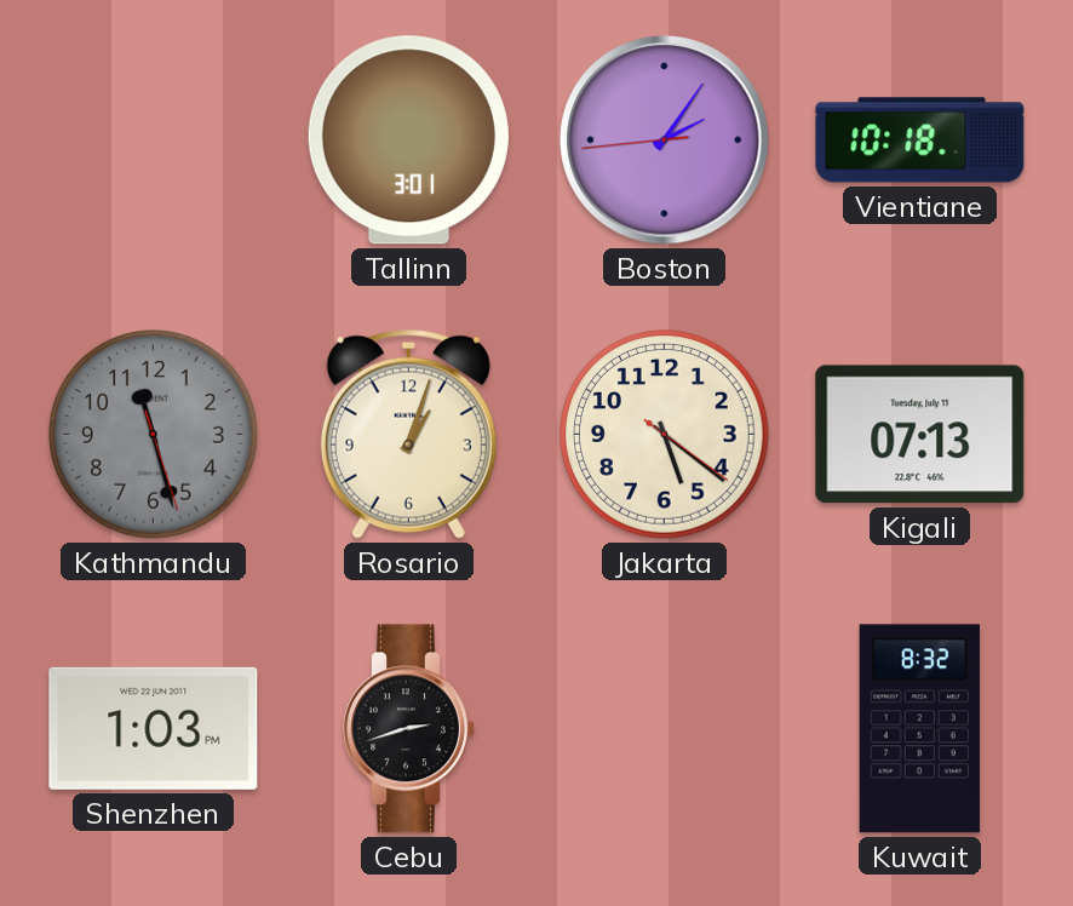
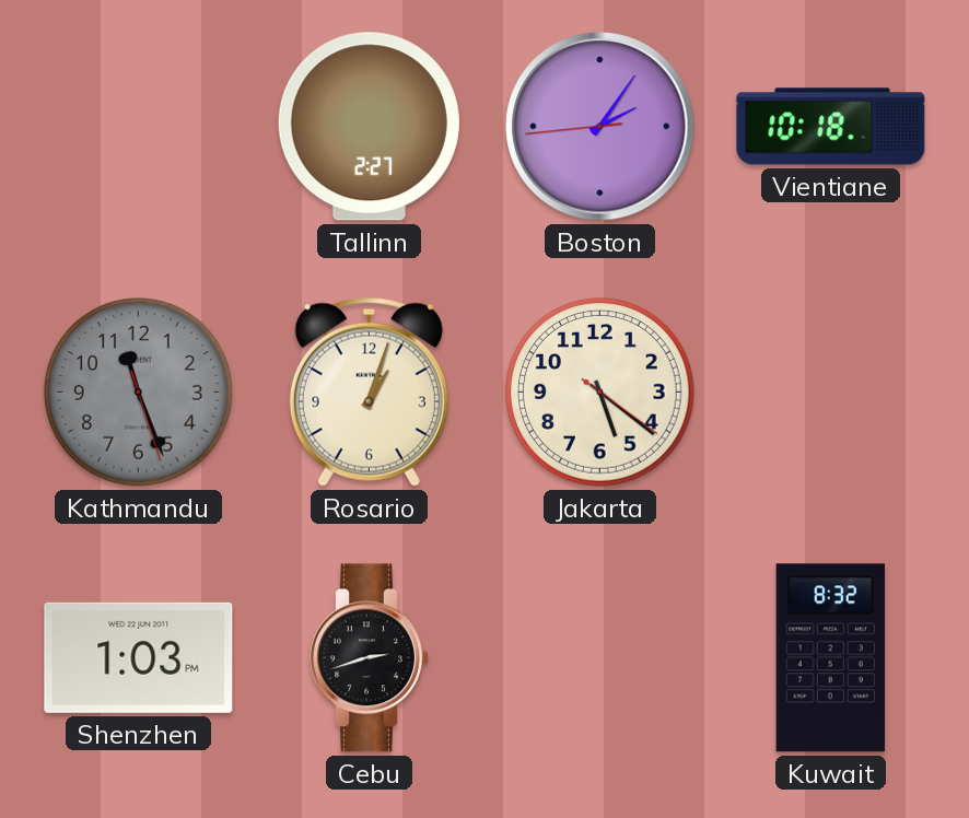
Tallinn: 3:01 -> 2:27
Kathmandu: 11:27 -> 11:26
Kigali: 07:13 -> none
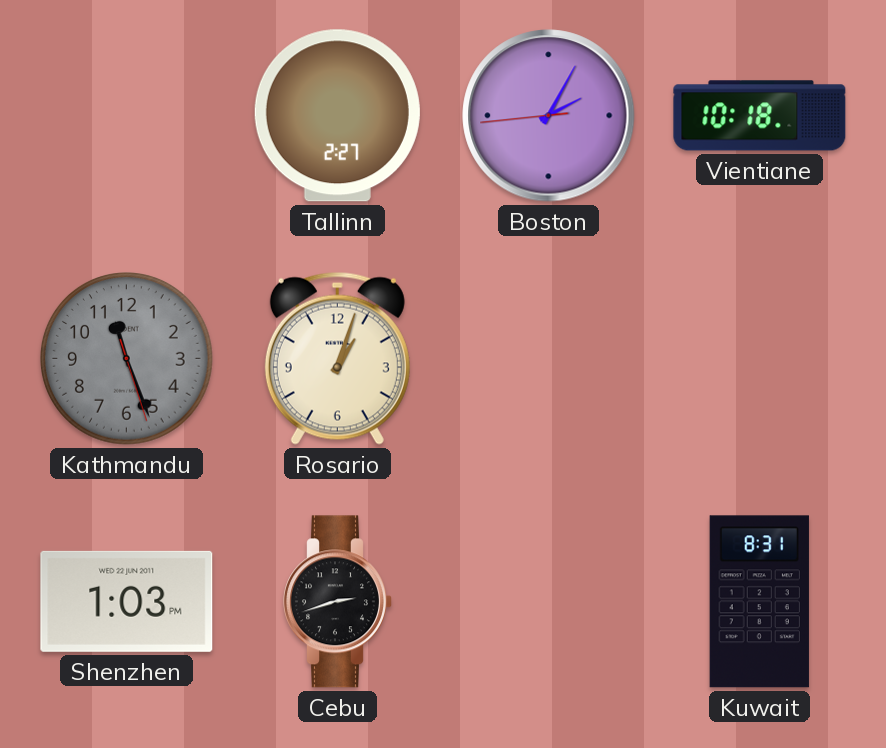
Boston: 2:05 -> 2:04
Jakarta: 5:21 -> none
Kuwait: 8:32 -> 8:31
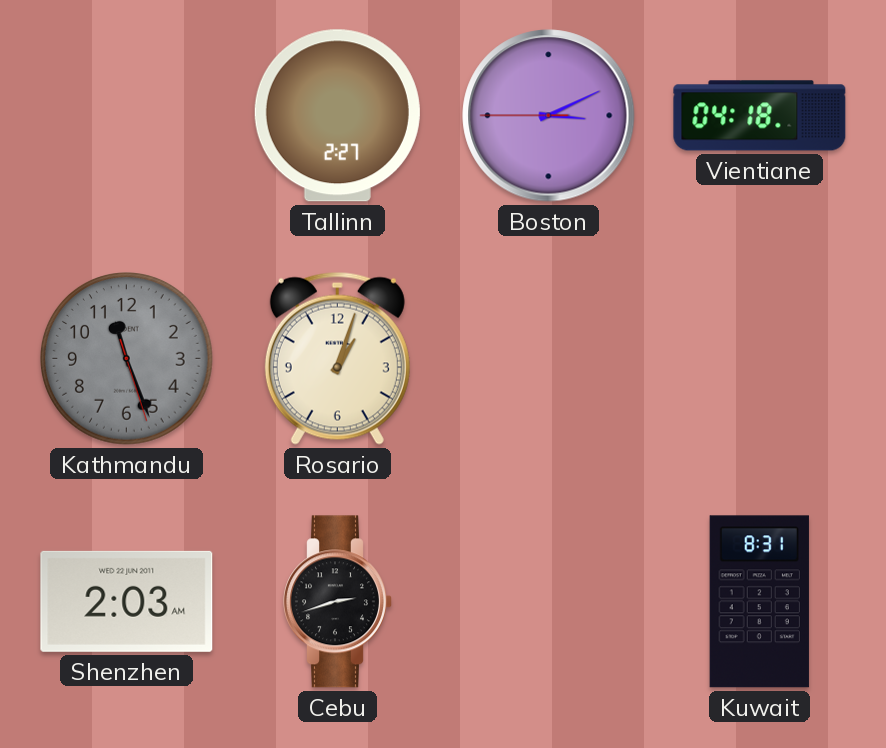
Boston: 2:04 -> 3:10
Vientiane: 10:18 -> 04:18
Shenzhen: 1:03 -> 2:03
